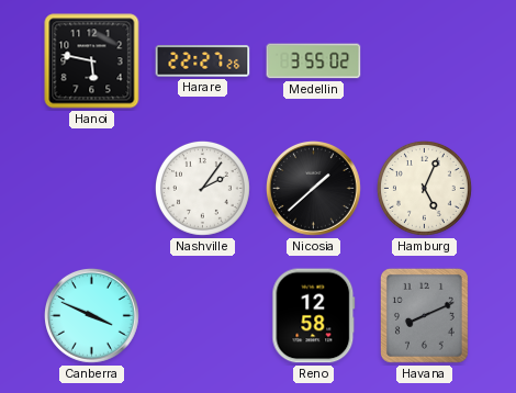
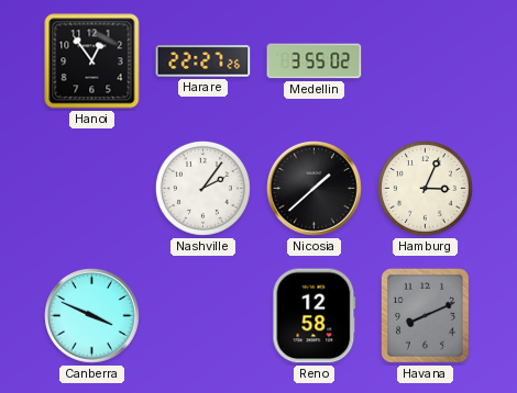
Hanoi: 5:47 -> 12:54
Hamburg: 5:04 -> 3:04
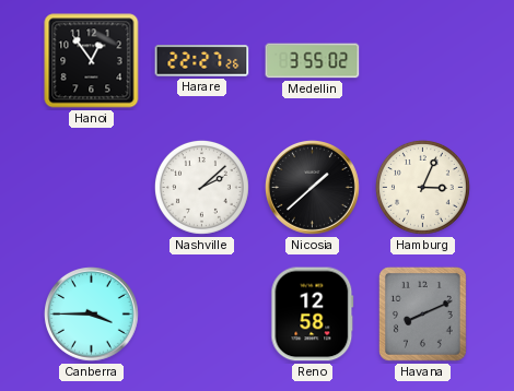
Nashville: 2:06 -> 2:08
Canberra: 3:49 -> 3:45
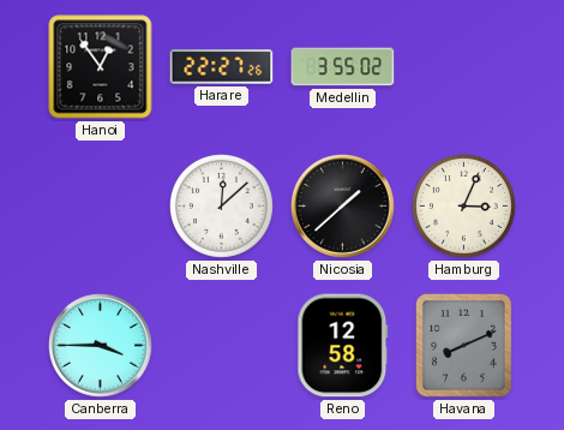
Nashville: 2:08 -> 12:08
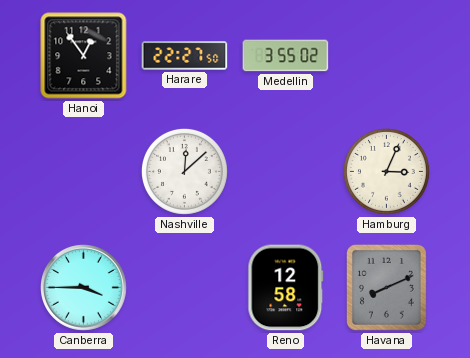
Harare: 22:27:26 -> 22:27:50
Nicosia: 1:38 -> none
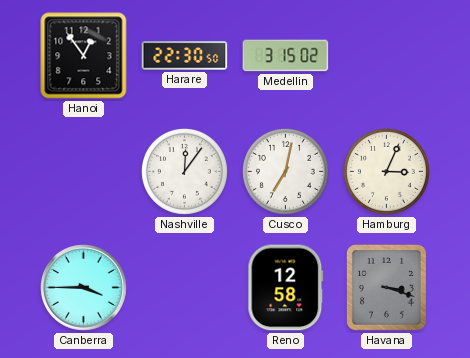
Harare: 22:27 -> 22:30
Medellin: 3:55 -> 3:15
Nashville: 12:08 -> 12:06
Cusco: none -> 7:02
Havana: 8:11 -> 3:18
